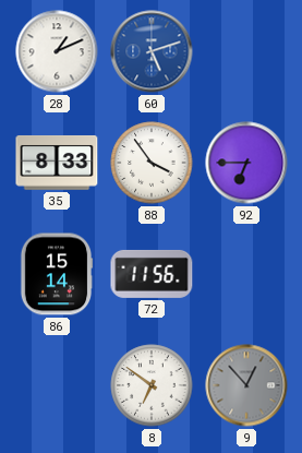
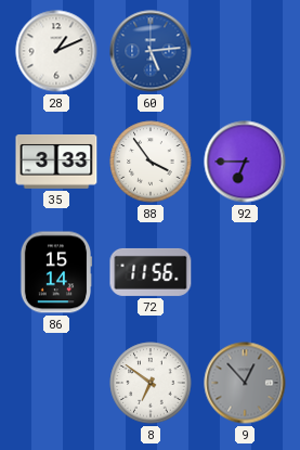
60: 5:12 -> 5:14
35: 8:33 -> 3:33
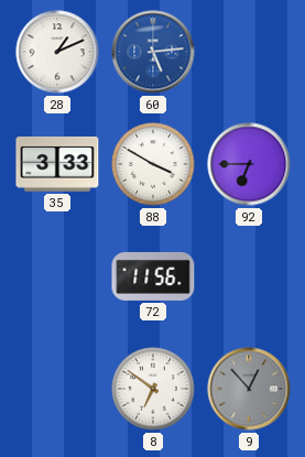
88: 3:54 -> 3:50
86: 15:14 -> none
